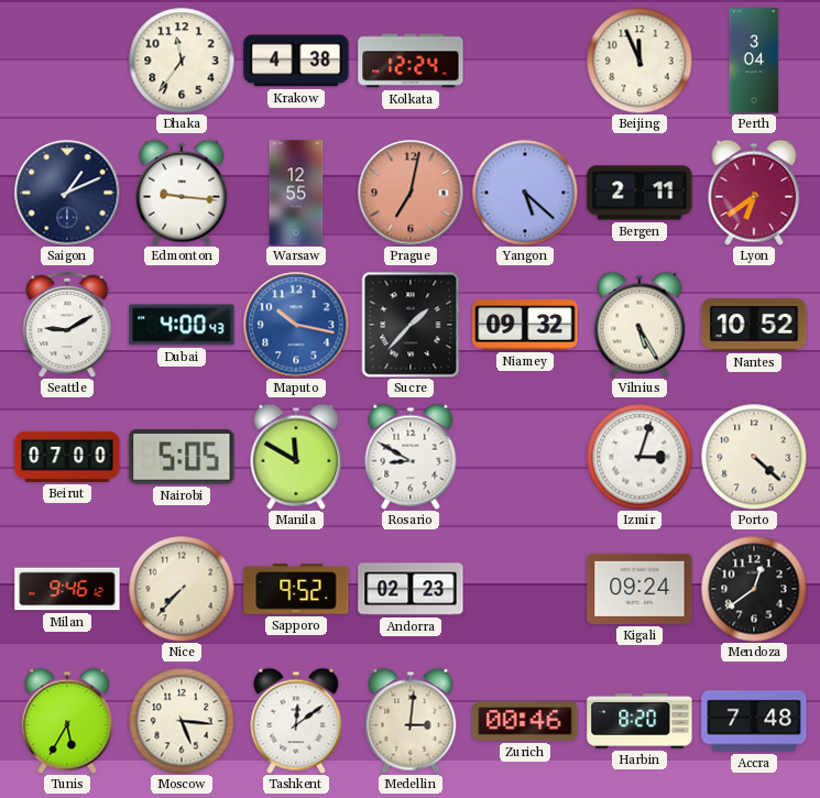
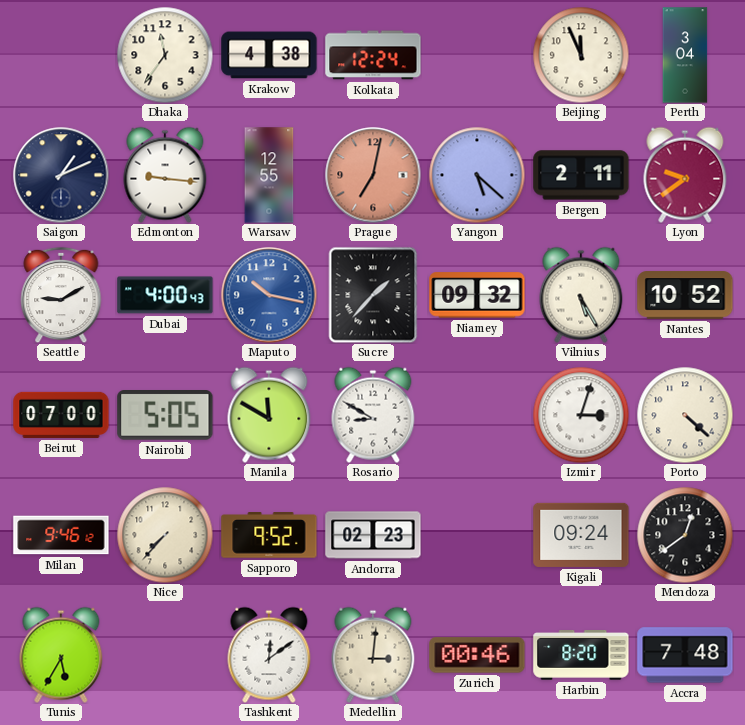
Lyon: 6:39 -> 9:39
Moscow: 5:16 -> none
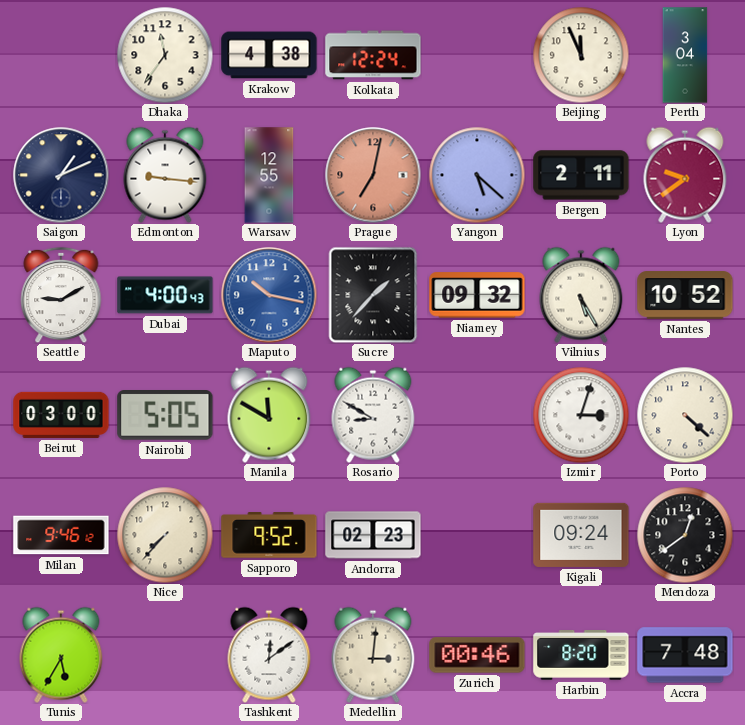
Beirut: 07:00 -> 03:00
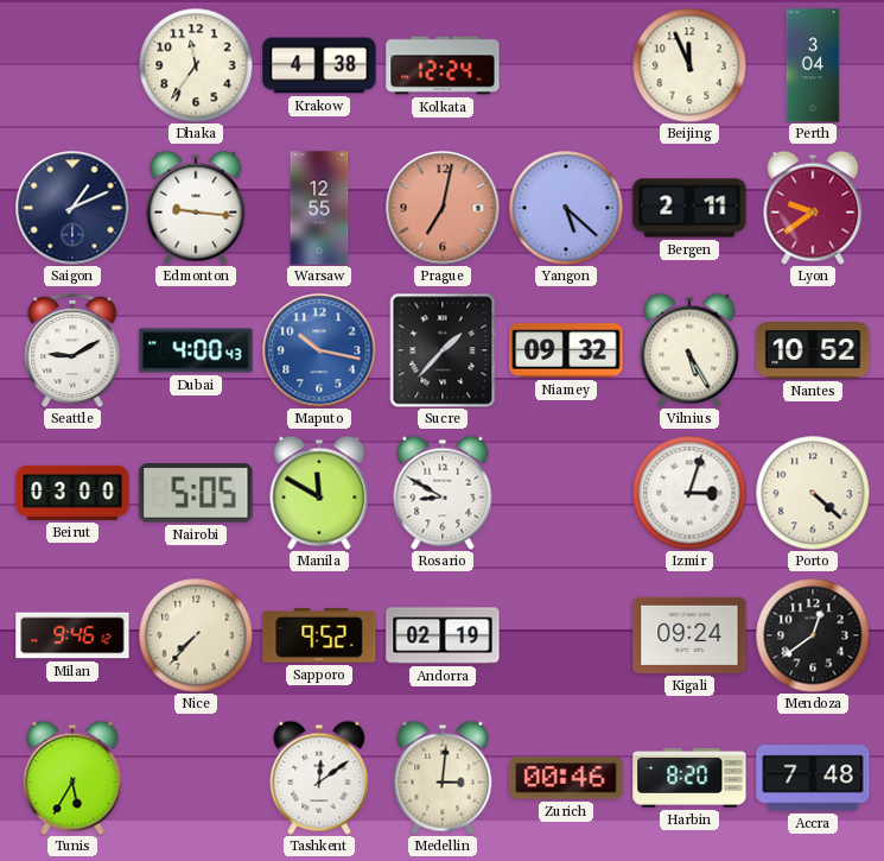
Andorra: 02:23 -> 02:19
